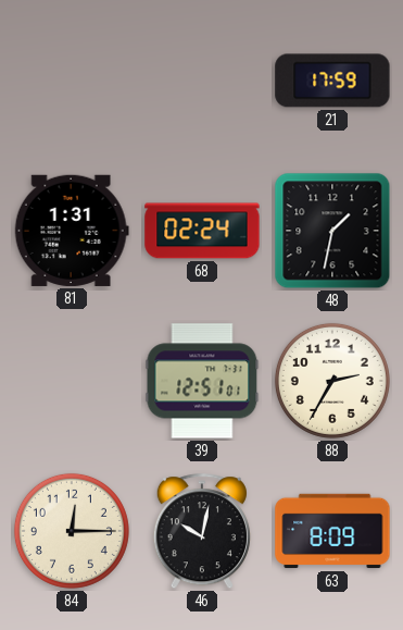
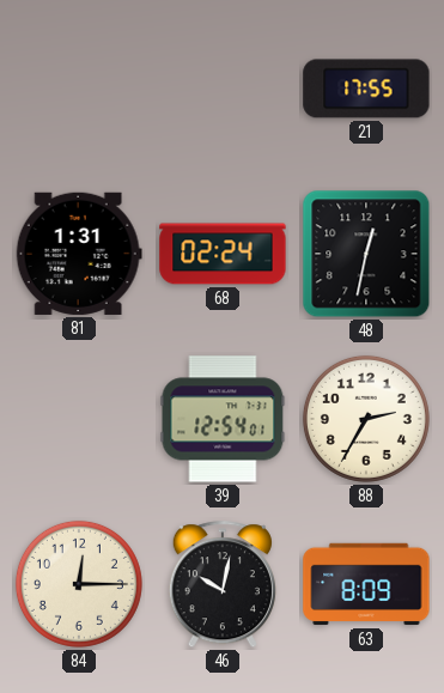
21: 17:59 -> 17:55
48: 1:32 -> 12:32
39: 12:51 -> 12:54
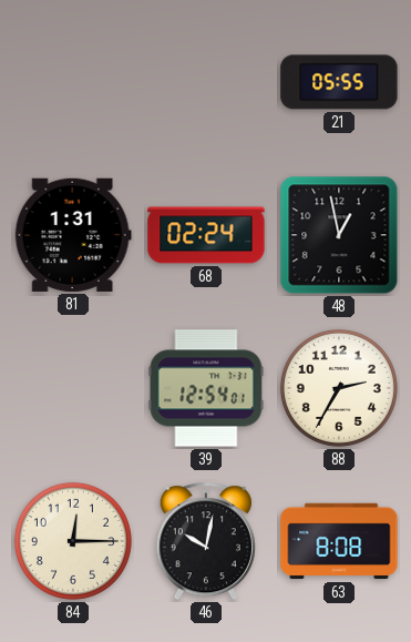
21: 17:55 -> 05:55
48: 12:32 -> 12:58
63: 8:09 -> 8:08
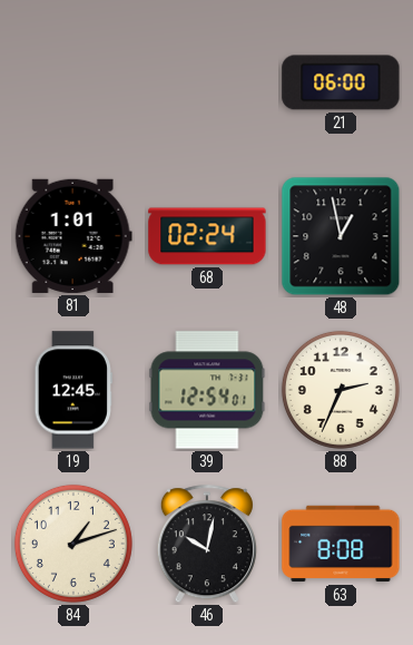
21: 05:55 -> 06:00
81: 1:31 -> 1:01
19: none -> 12:45
88: 2:35 -> 2:34
84: 12:15 -> 1:12
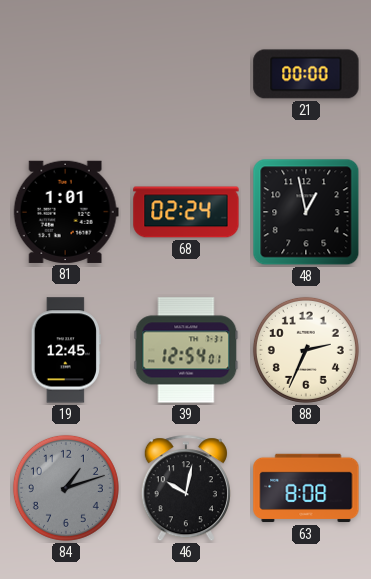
21: 06:00 -> 00:00
84 dial: cream -> grey
